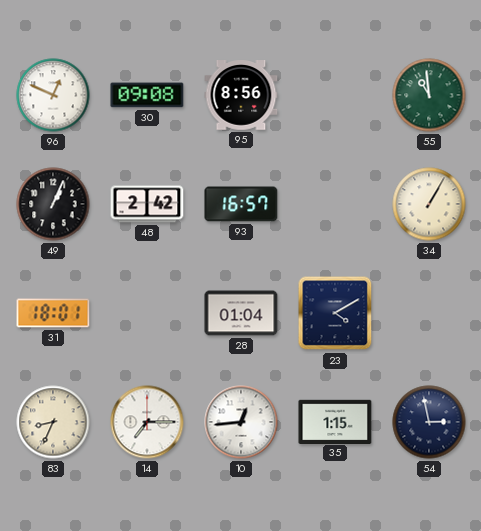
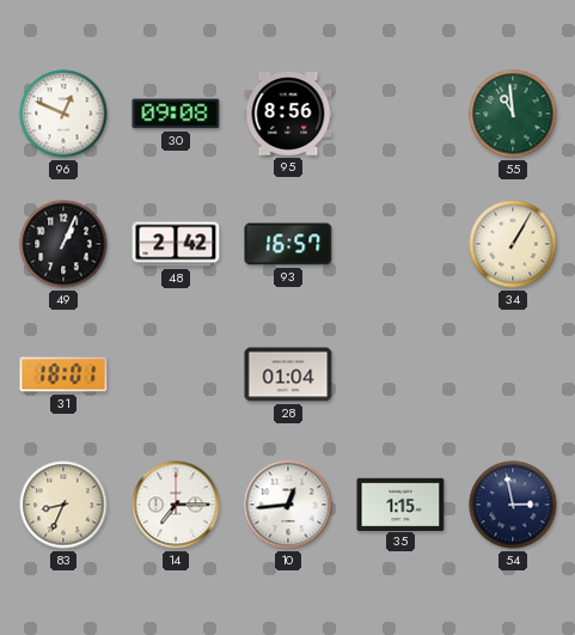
23: 4:10 -> none
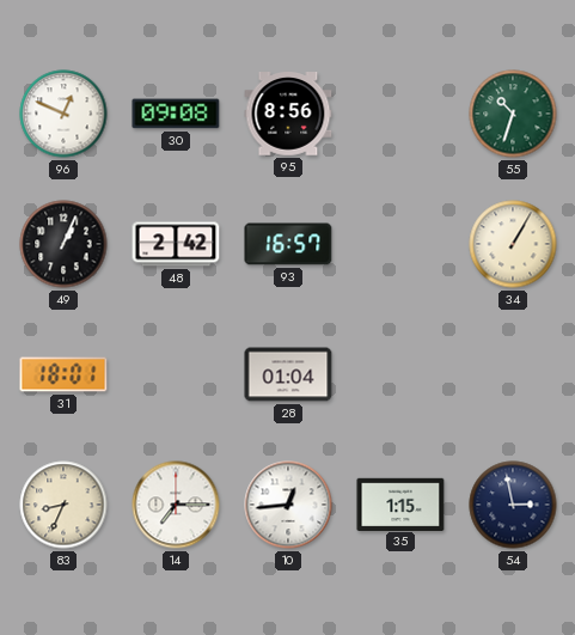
55: 10:59 -> 10:33
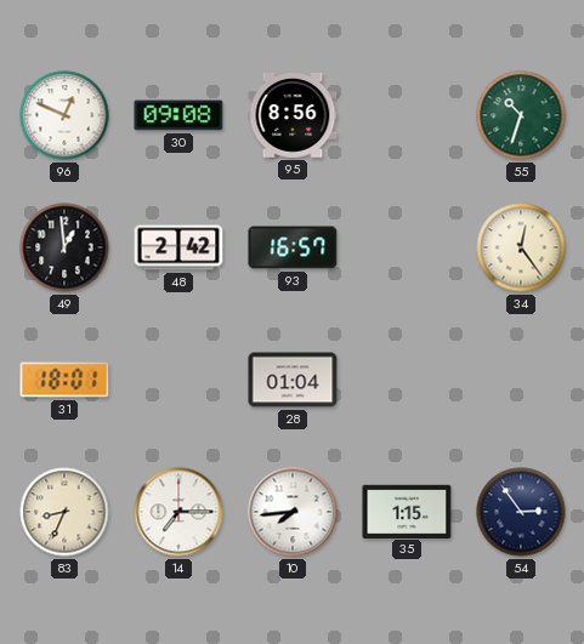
49: 1:04 -> 12:59
34: 1:05 -> 12:24
10: 12:44 -> 7:44
54: 2:58 -> 2:54
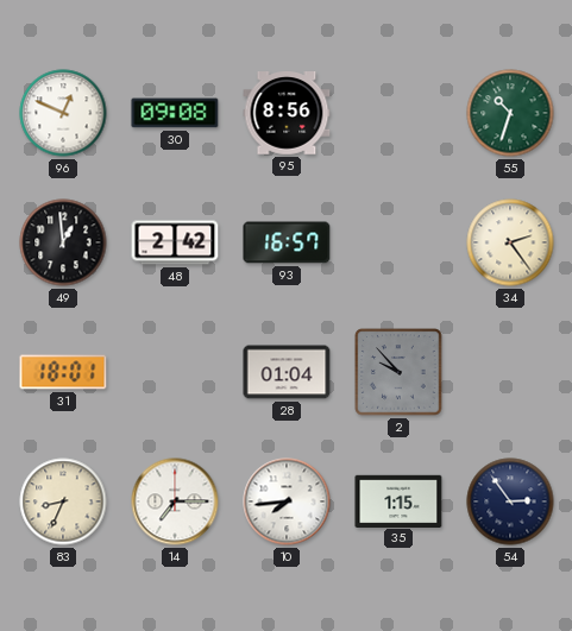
34: 12:24 -> 2:24
2: none -> 9:53
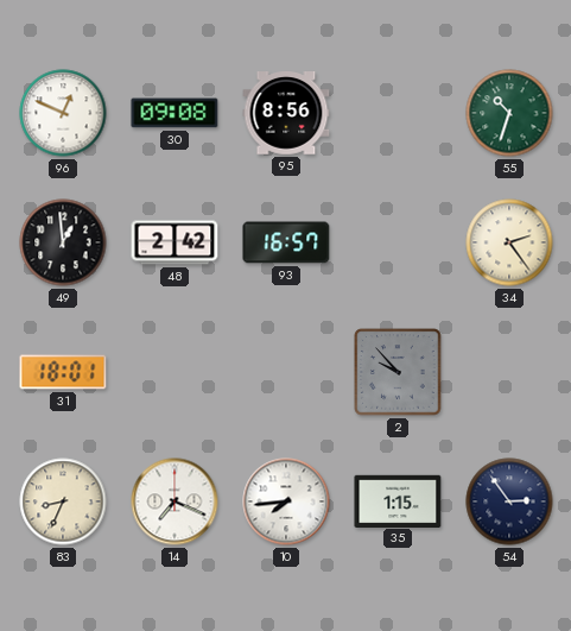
28: 01:04 -> none
14: 7:15 -> 7:19
